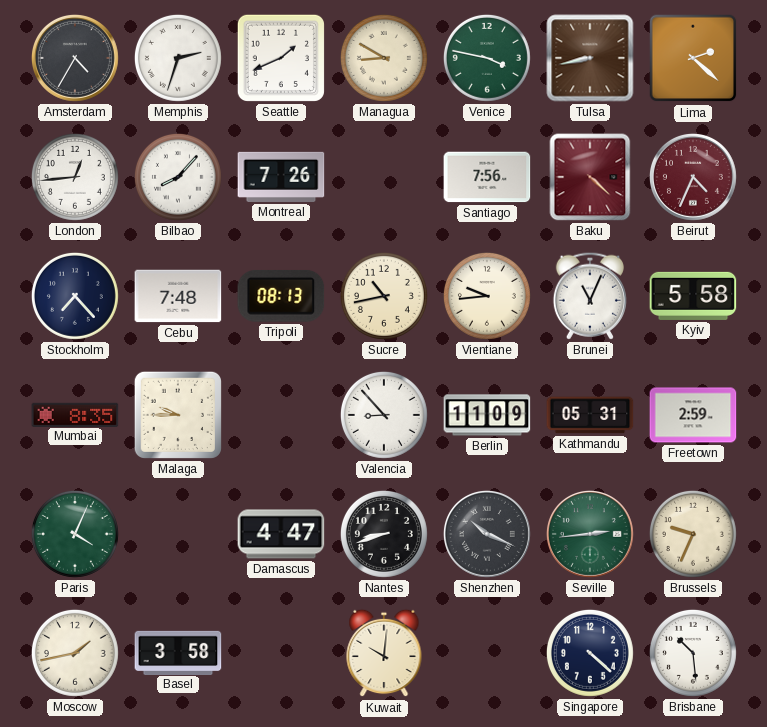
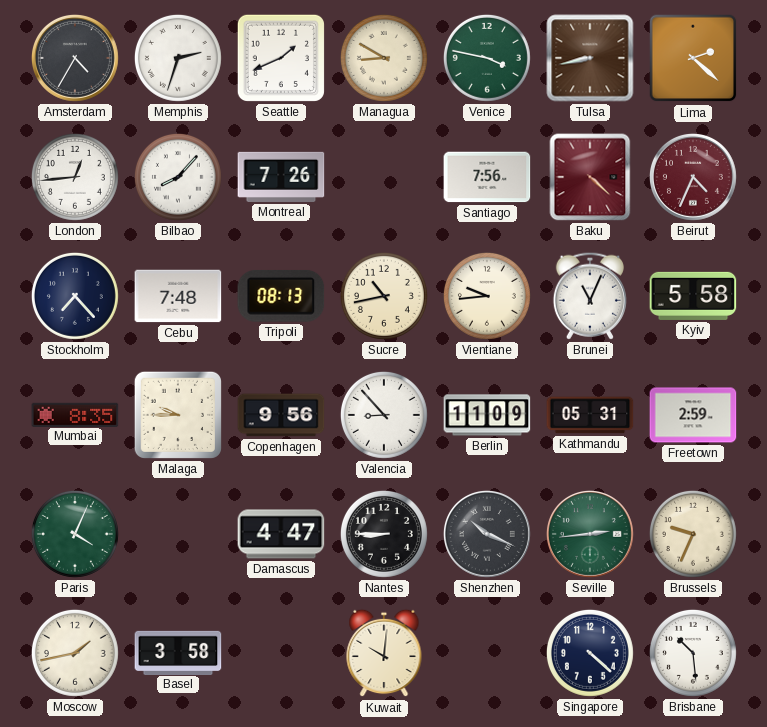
Copenhagen: none -> 9:56
Nantes: 8:42 -> 8:45
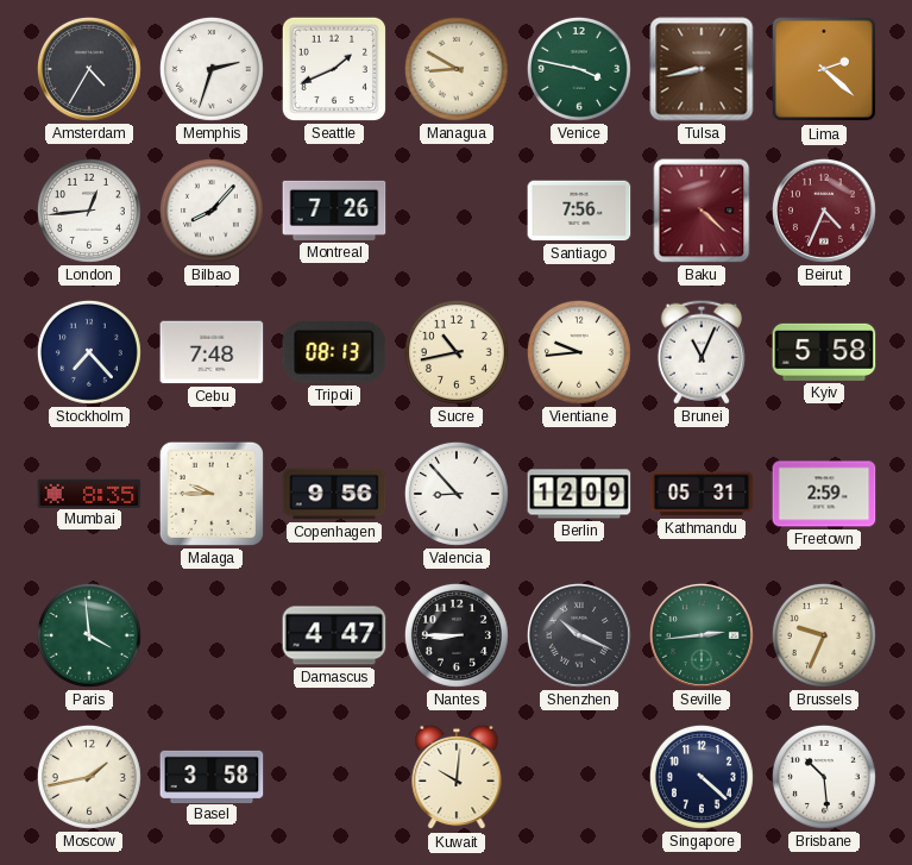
Berlin: 11:09 -> 12:09
Paris: 4:04 -> 3:59
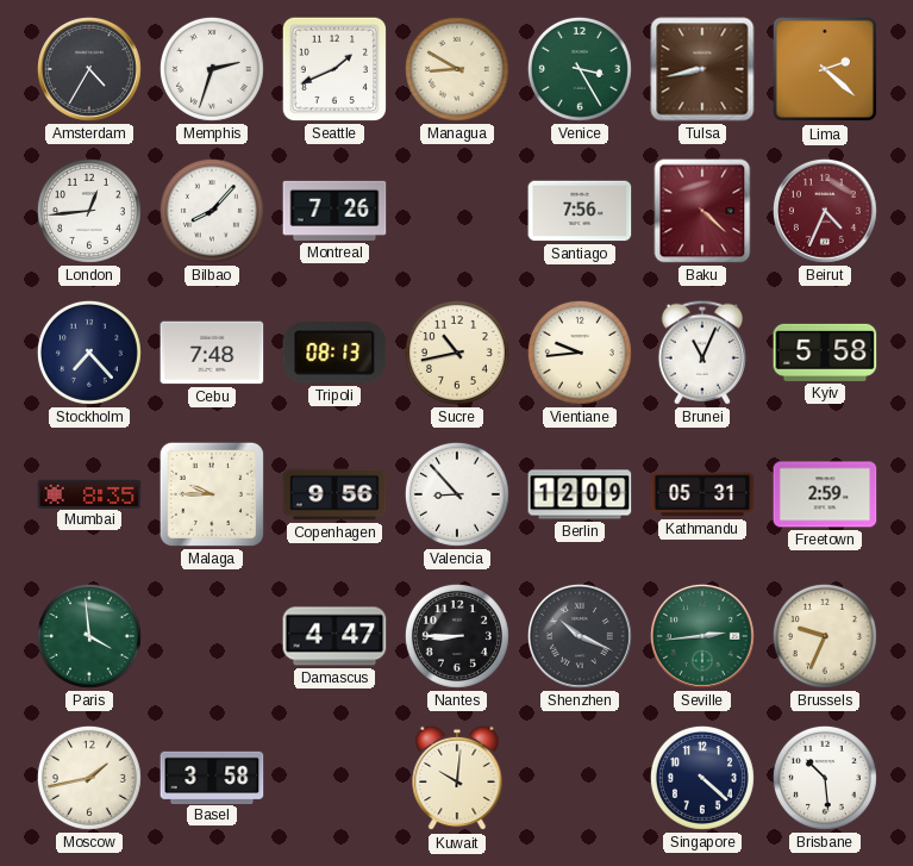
Venice: 3:47 -> 3:25
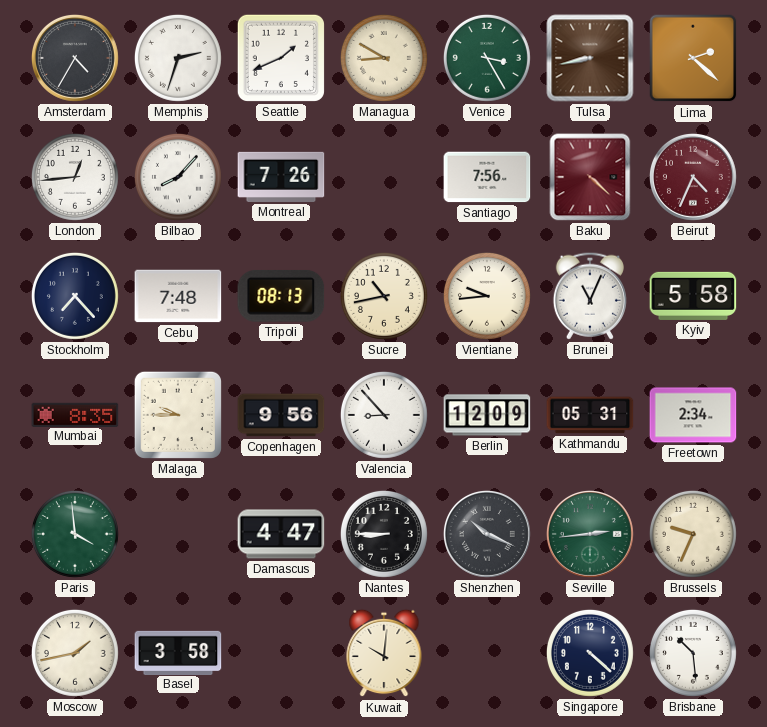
Freetown: 2:59 -> 2:34
